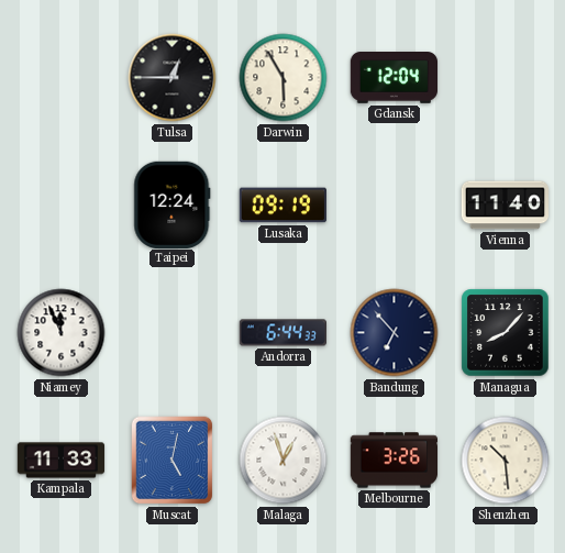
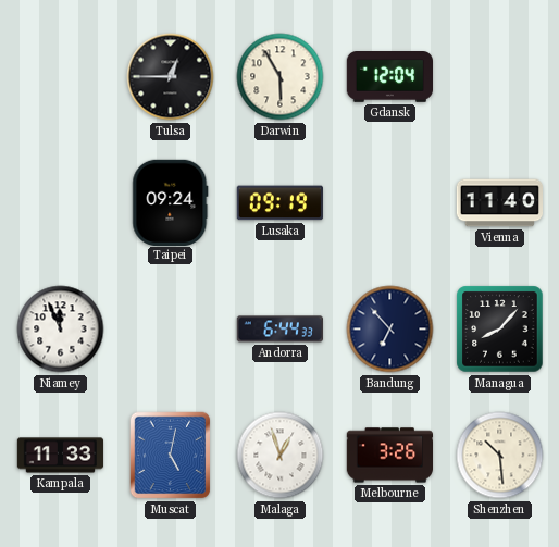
Taipei: 12:24 -> 09:24
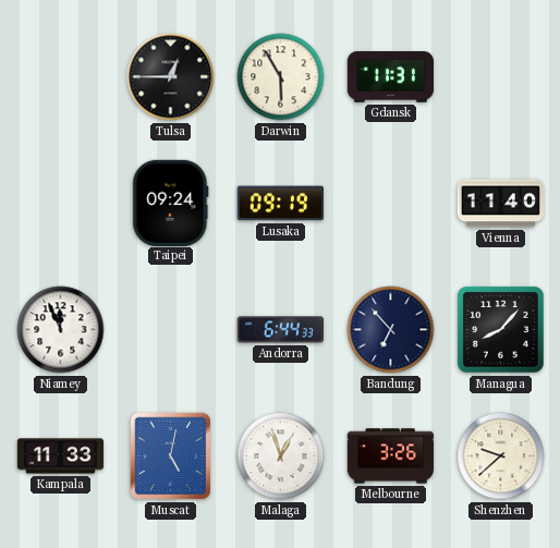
Gdansk: 12:04 -> 11:31
Shenzhen: 10:29 -> 9:38
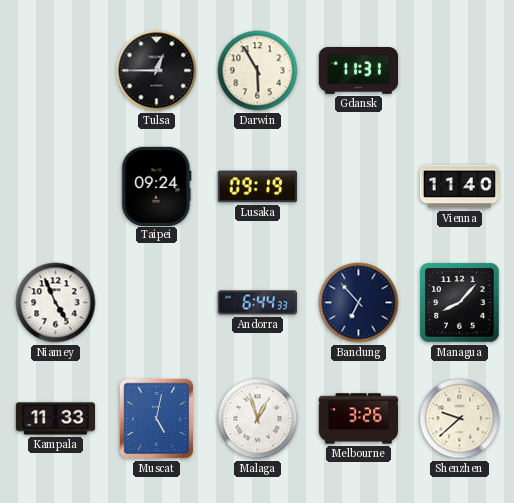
Niamey: 11:56 -> 4:56
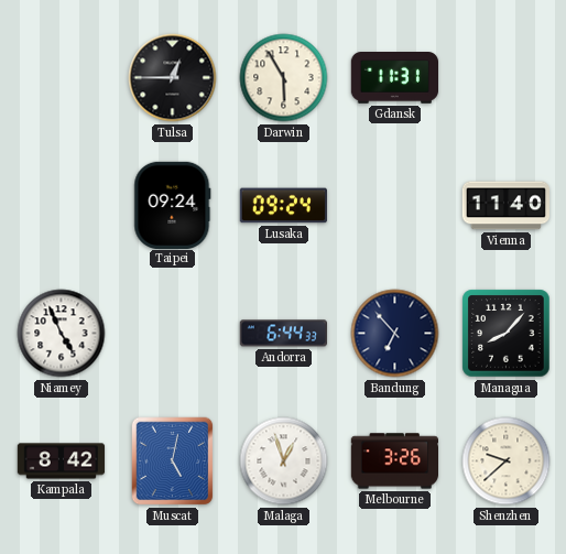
Lusaka: 09:19 -> 09:24
Kampala: 11:33 -> 8:42
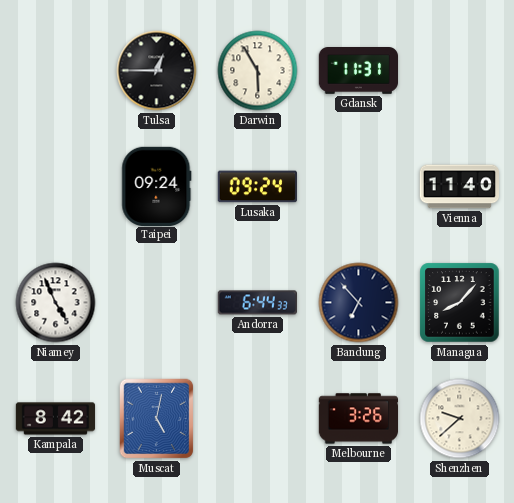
Malaga: 12:57 -> none
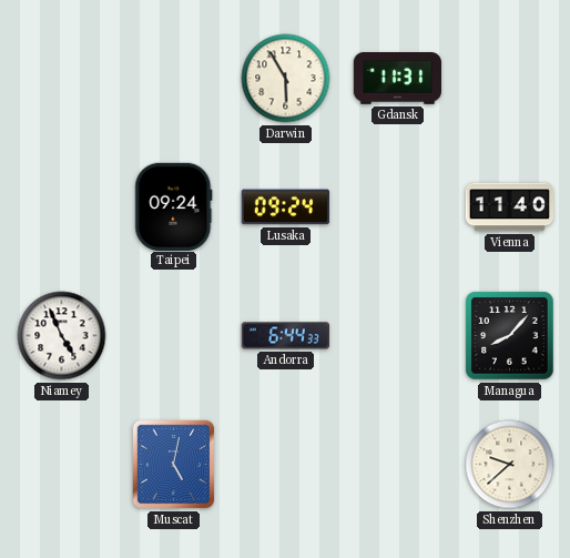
Tulsa: 12:45 -> none
Bandung: 6:53 -> none
Kampala: 8:42 -> none
Melbourne: 3:26 -> none
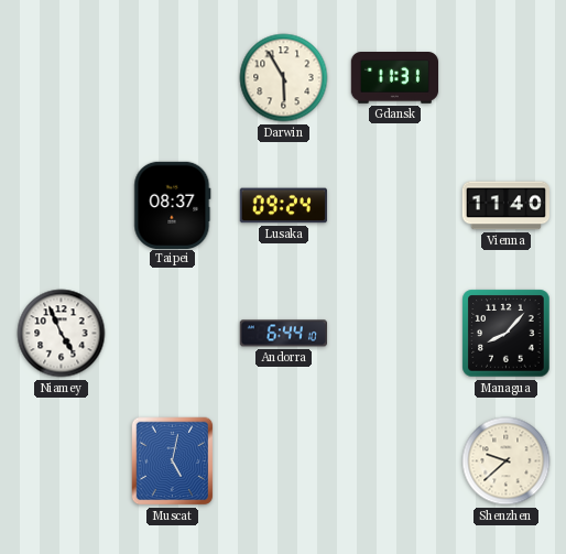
Taipei: 09:24 -> 08:37
Andorra: 6:44:33 -> 6:44:10
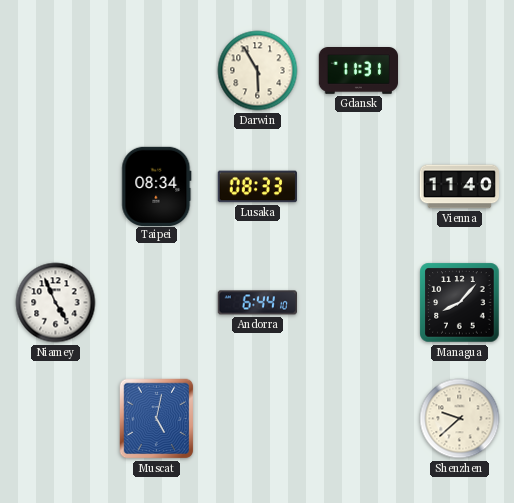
Taipei: 08:37 -> 08:34
Lusaka: 09:24 -> 08:33
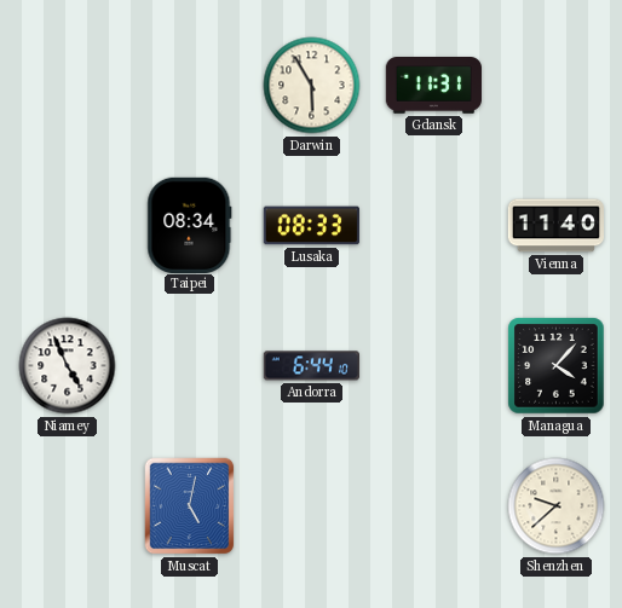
Managua: 8:07 -> 4:07
